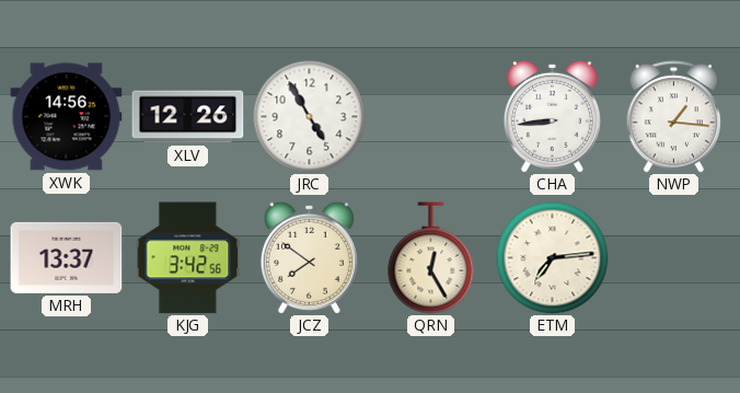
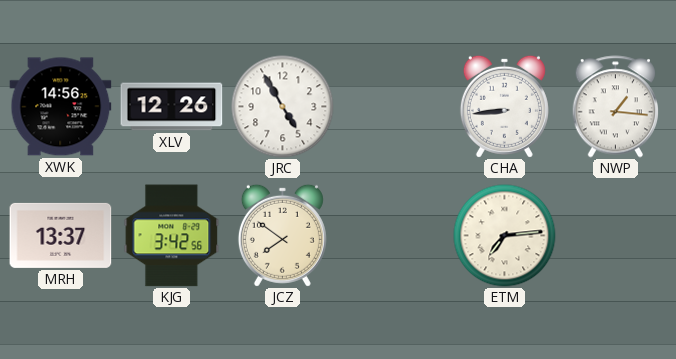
QRN: 12:25 -> none
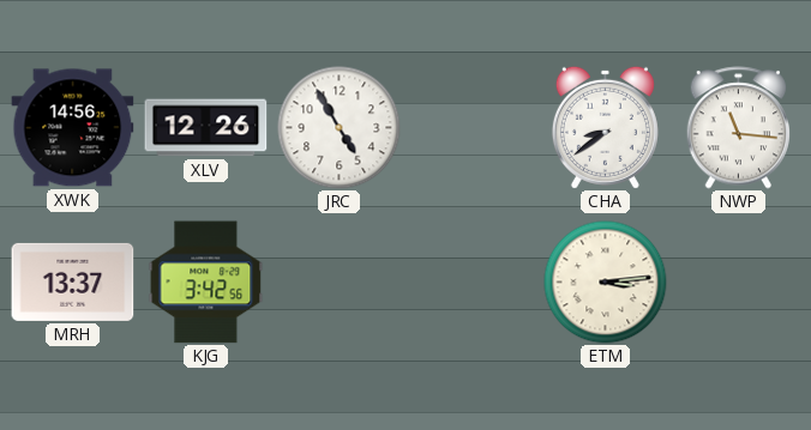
CHA: 8:44 -> 8:39
NWP: 1:16 -> 11:16
JCZ: 7:51 -> none
ETM: 7:14 -> 3:14
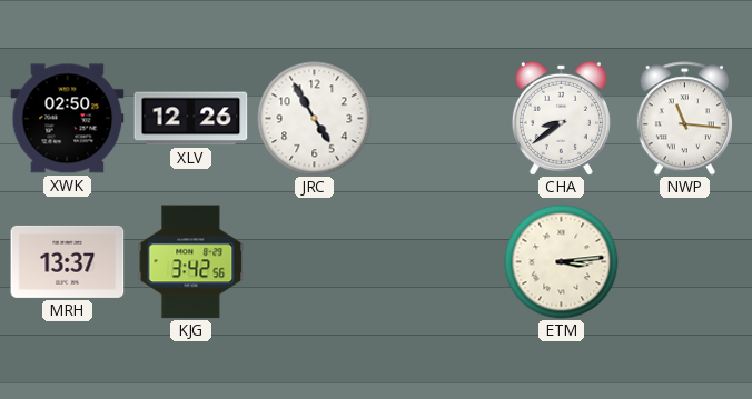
XWK: 14:56 -> 02:50
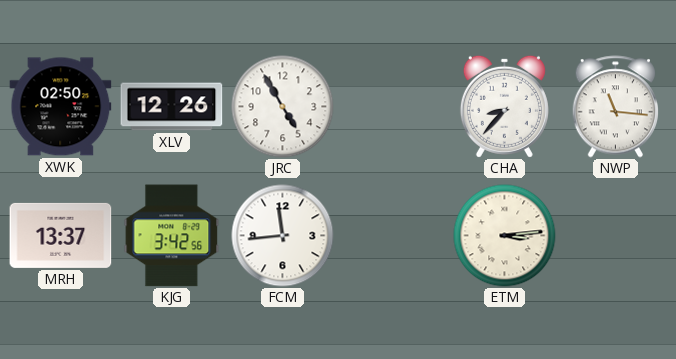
CHA: 8:39 -> 8:37
FCM: none -> 11:44
